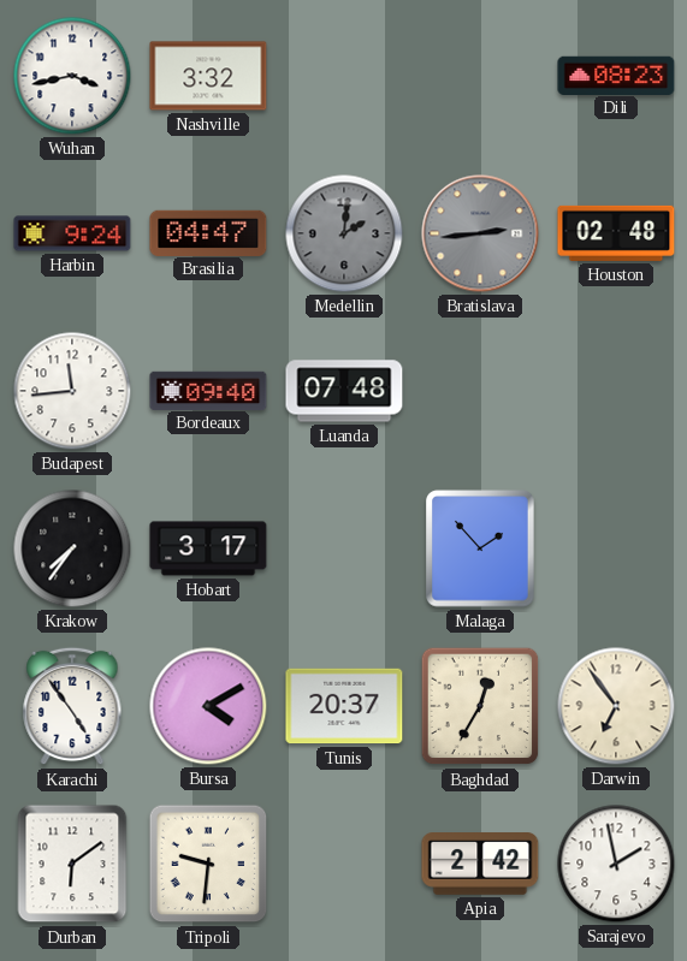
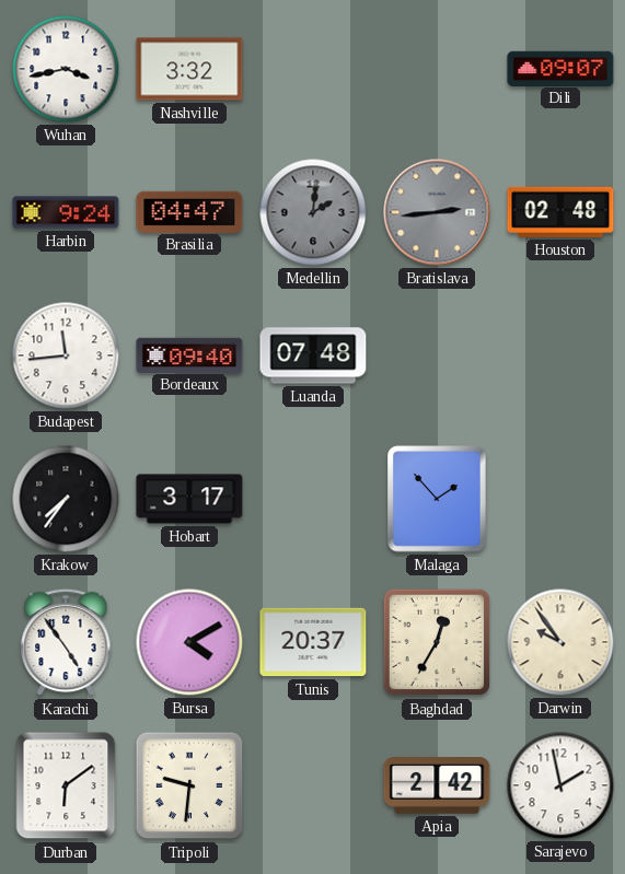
Dili: 08:23 -> 09:07
Darwin: 6:54 -> 9:54
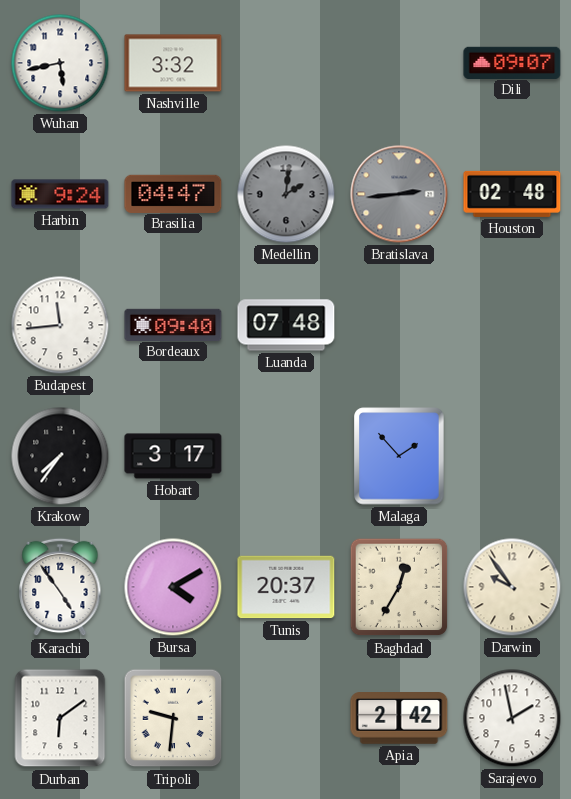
Wuhan: 3:43 -> 5:43
